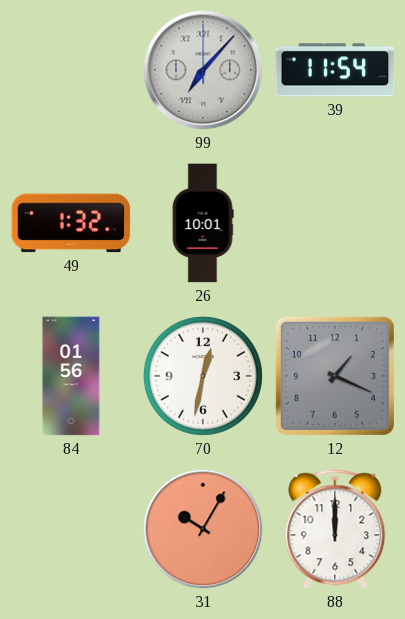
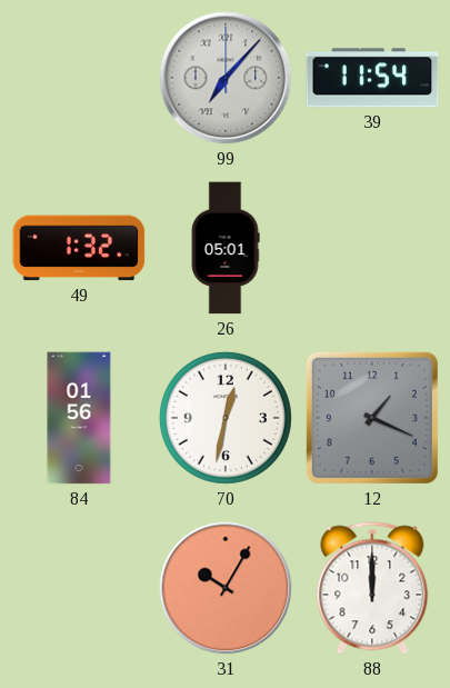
26: 10:01 -> 05:01
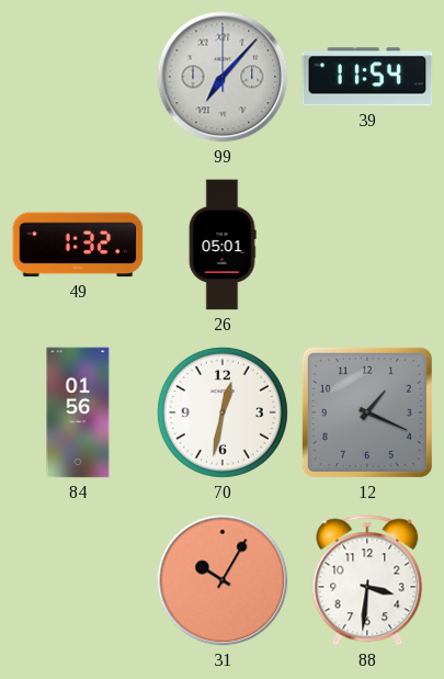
88: 12:00 -> 3:31
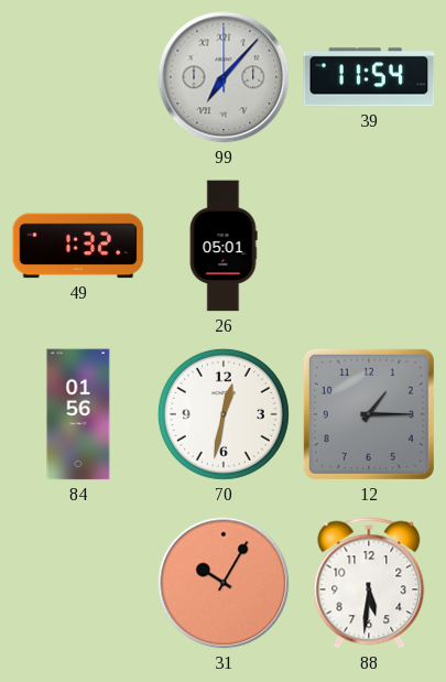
12: 1:19 -> 1:15
88: 3:31 -> 5:31
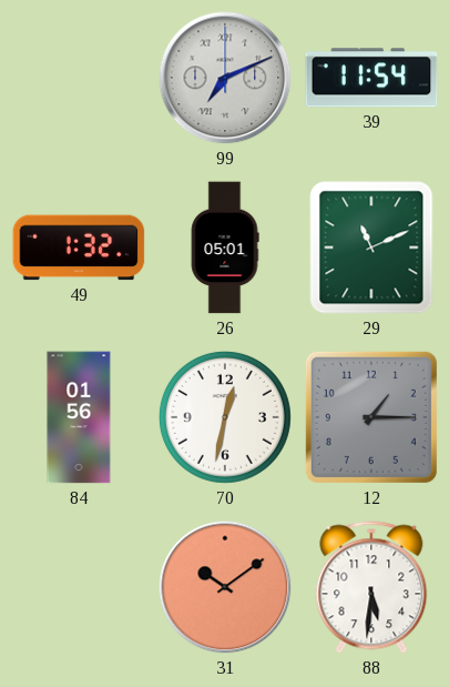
99: 7:07 -> 7:11
29: none -> 11:11
31: 10:05 -> 10:09
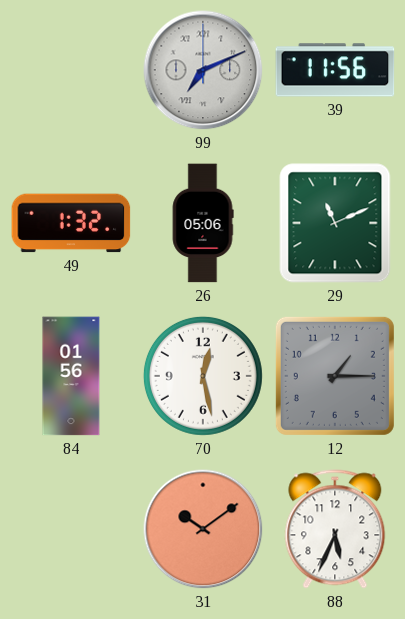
39: 11:54 -> 11:56
26: 05:01 -> 05:06
70: 12:32 -> 12:28
88: 5:31 -> 5:34
